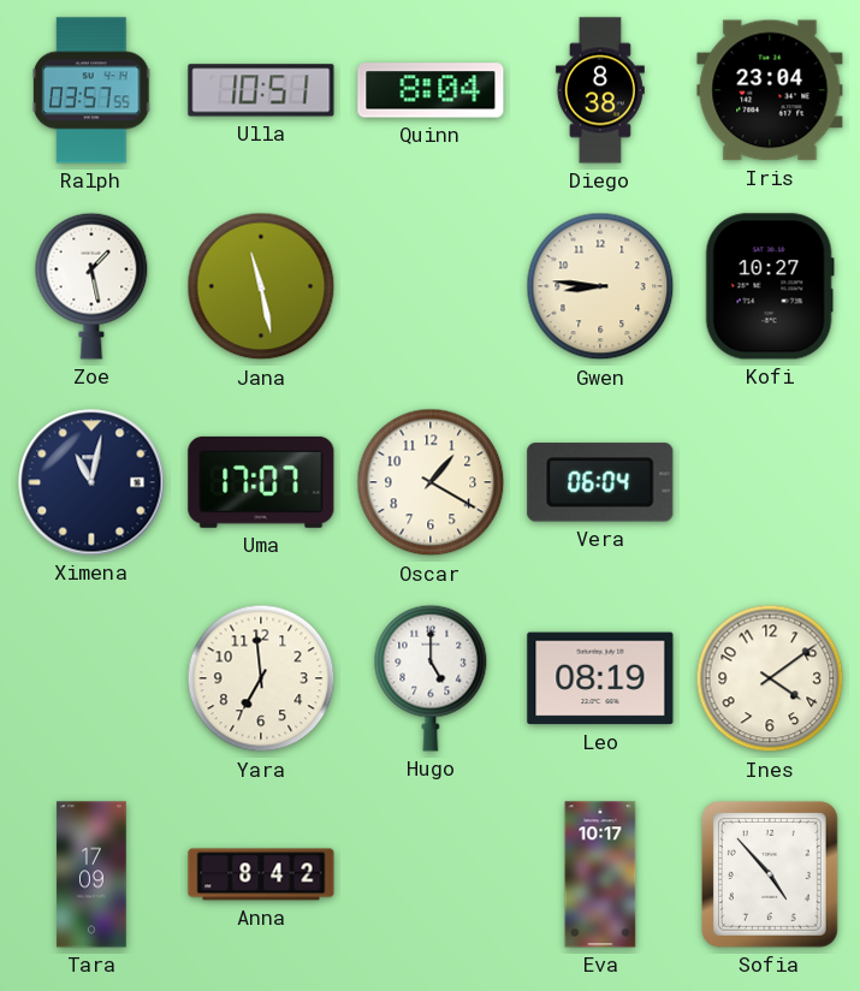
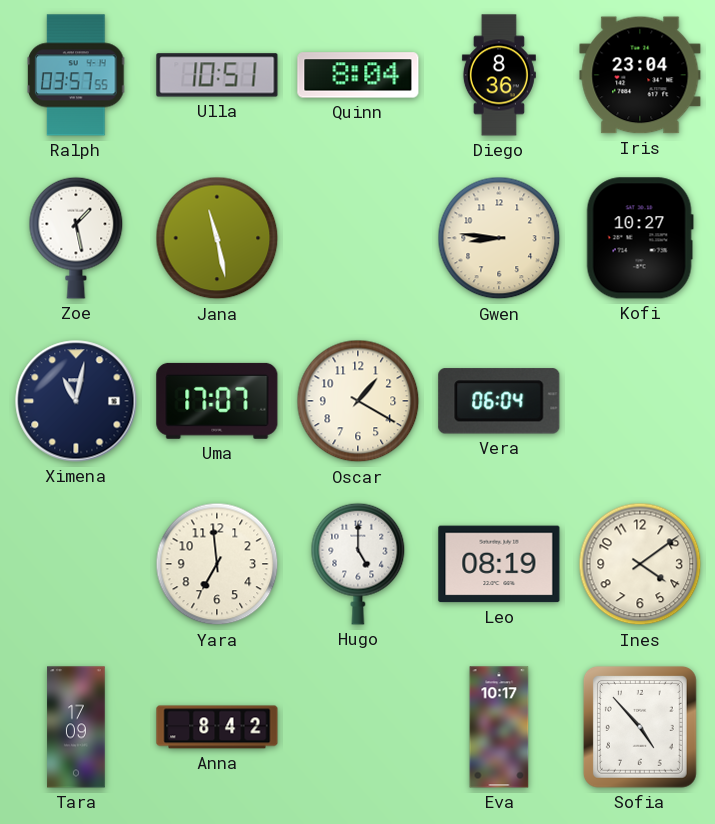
Diego: 8:38 -> 8:36
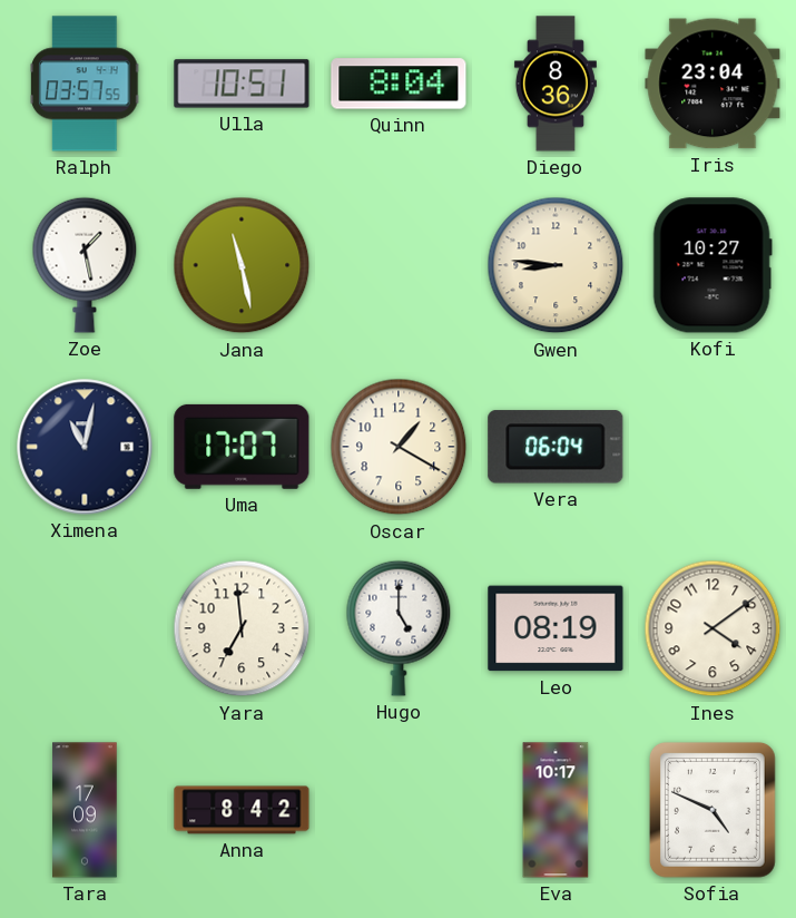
Sofia: 4:53 -> 4:49
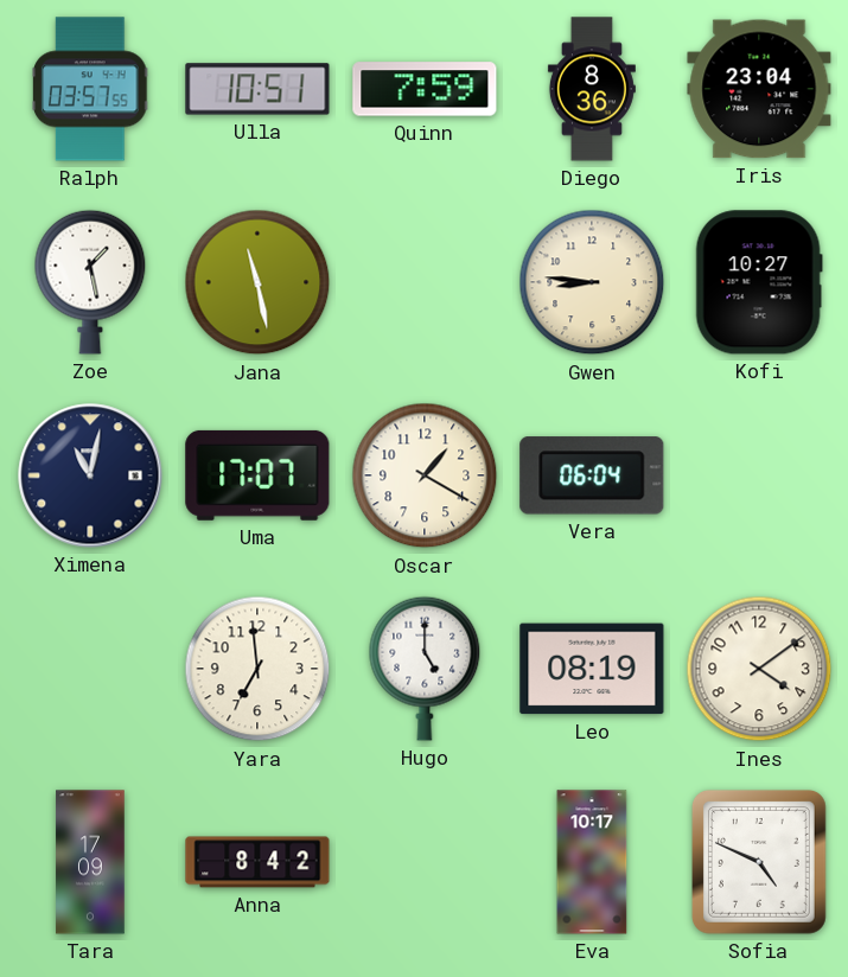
Quinn: 8:04 -> 7:59
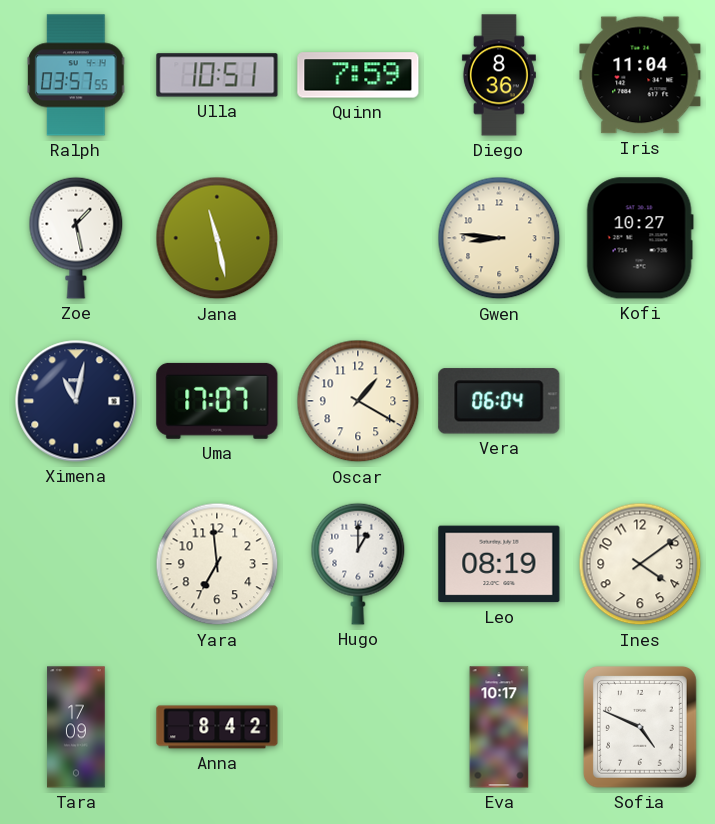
Iris: 23:04 -> 11:04
Hugo: 5:00 -> 1:00
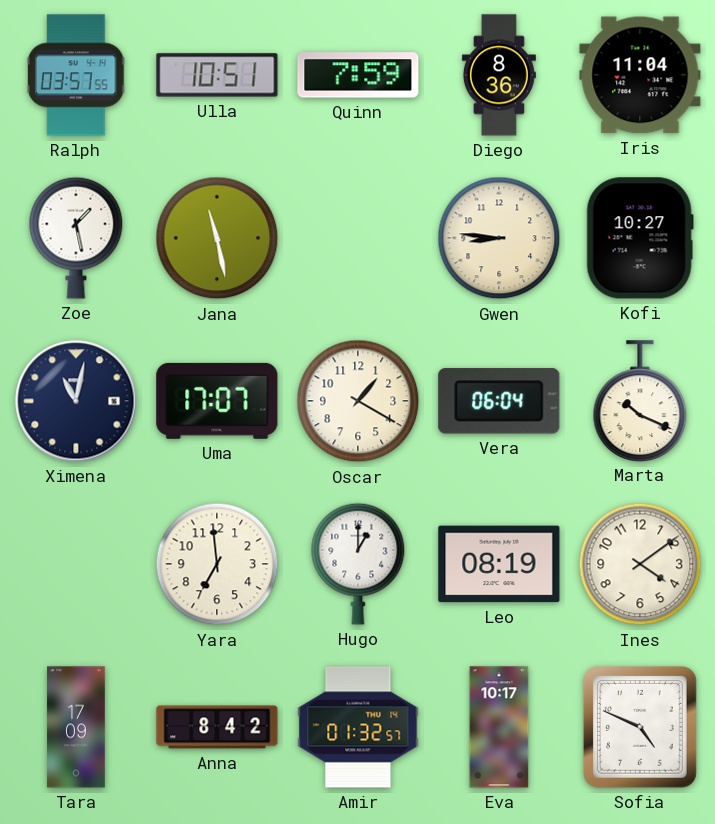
Marta: none -> 10:19
Amir: none -> 01:32
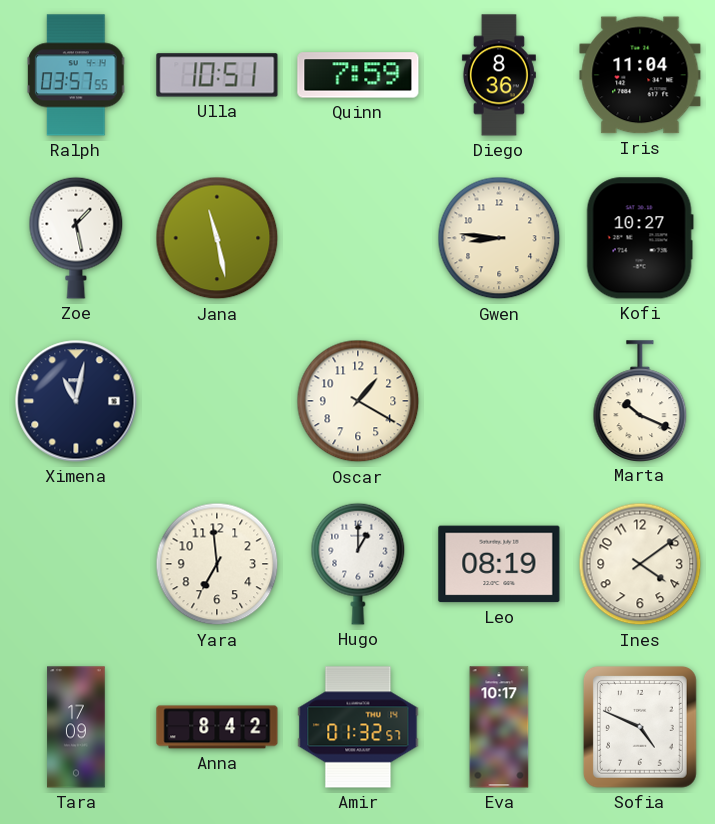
Uma: 17:07 -> none
Vera: 06:04 -> none
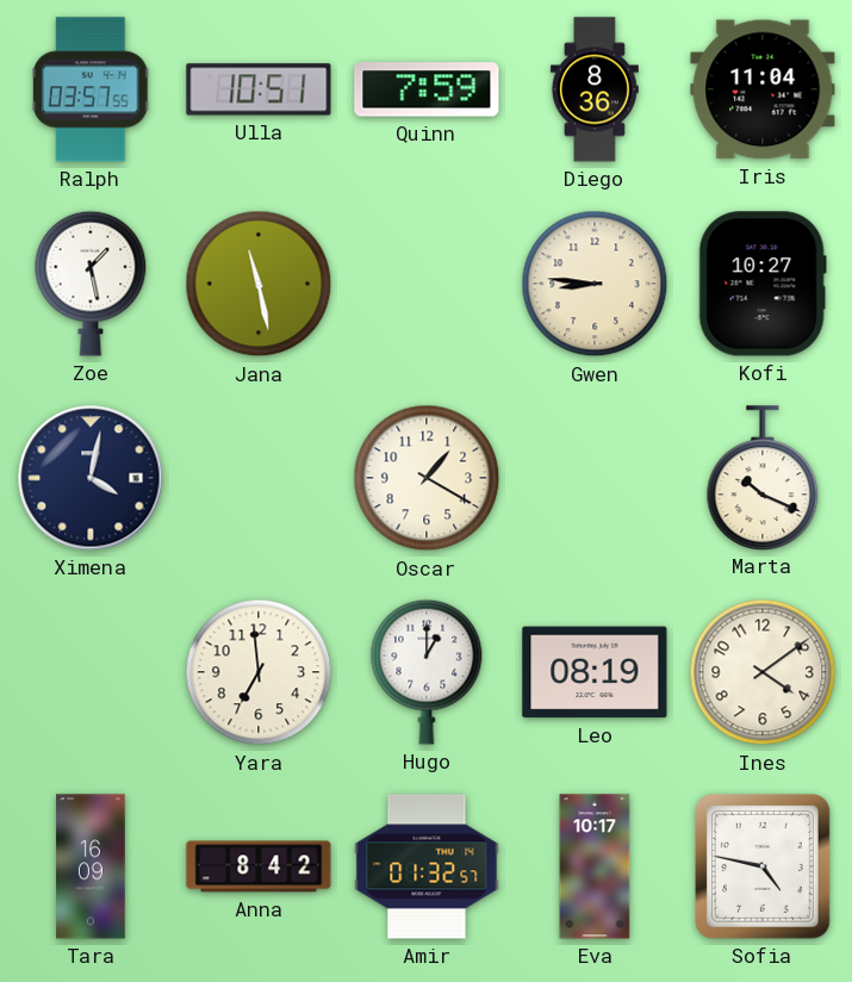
Ximena: 11:02 -> 4:02
Tara: 17:09 -> 16:09
Sofia: 4:49 -> 4:47
